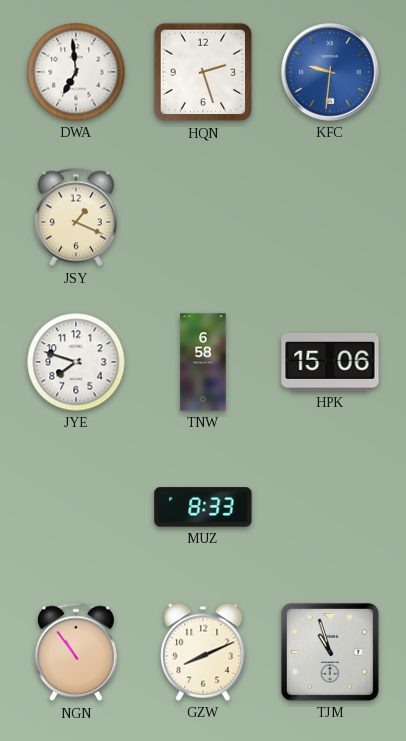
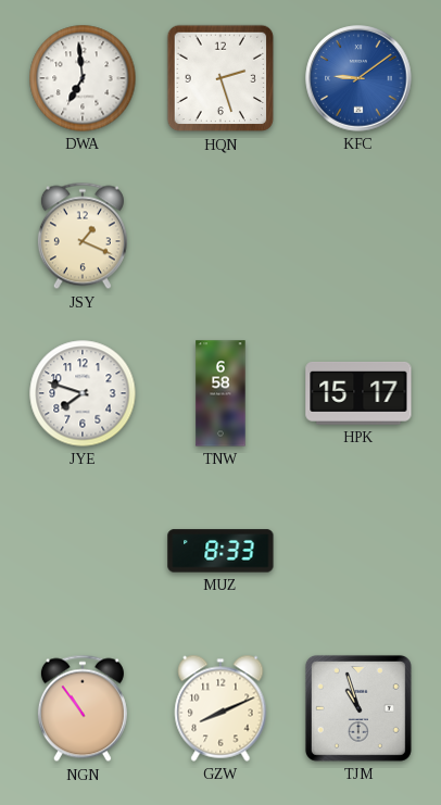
KFC: 9:31 -> 9:09
HPK: 15:06 -> 15:17
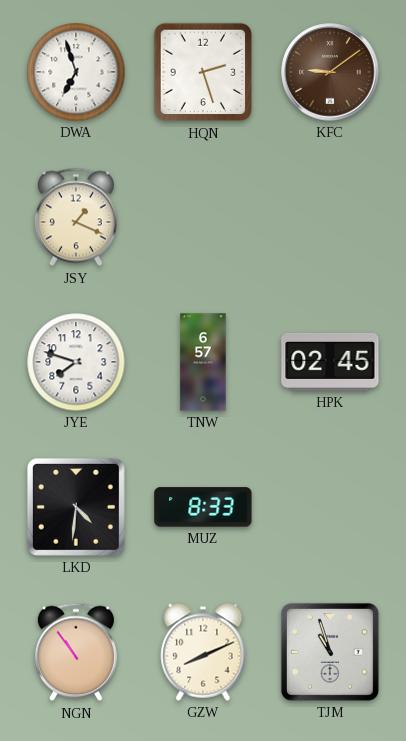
DWA: 6:59 -> 6:57
KFC dial: blue -> brown
TNW: 6:58 -> 6:57
HPK: 15:17 -> 02:45
LKD: none -> 4:31
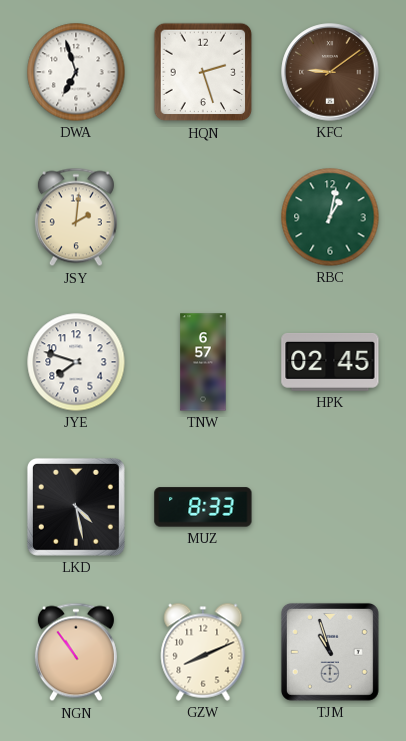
JSY: 1:19 -> 2:01
RBC: none -> 1:02
LKD: 4:31 -> 4:28
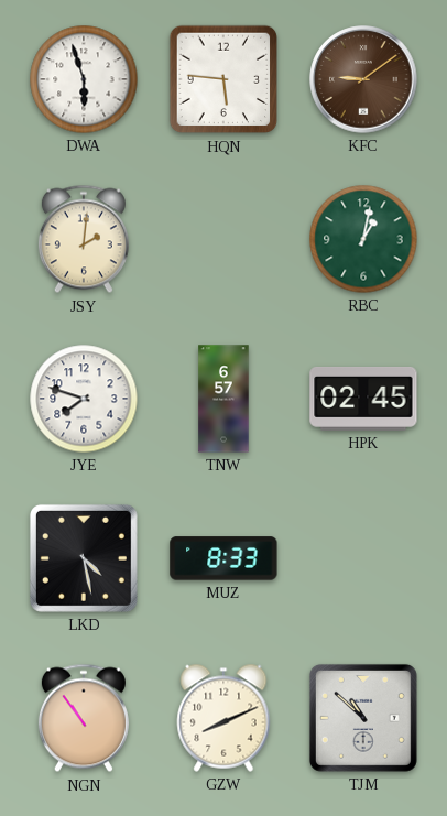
DWA: 6:57 -> 5:57
HQN: 2:27 -> 5:46
TJM: 10:57 -> 10:52
